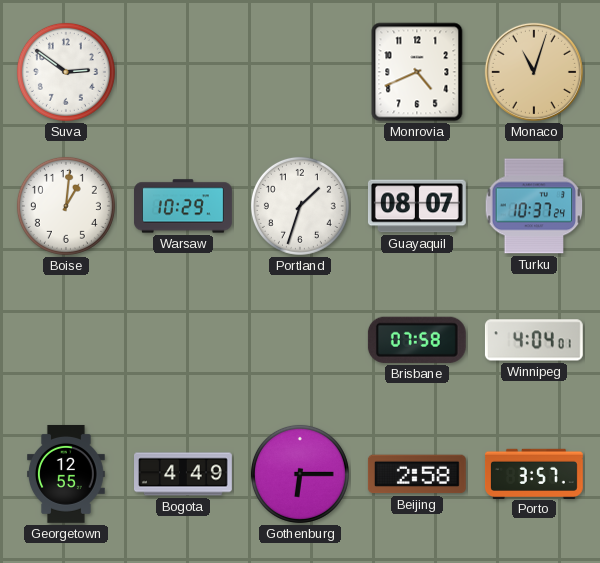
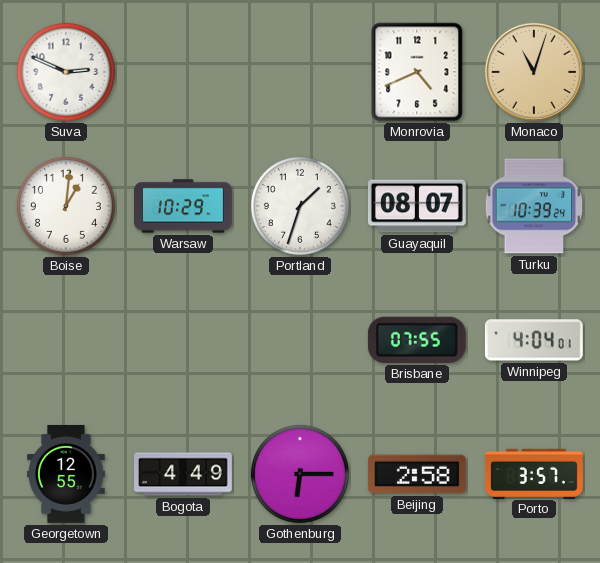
Suva: 2:51 -> 2:49
Turku: 10:37 -> 10:39
Brisbane: 07:58 -> 07:55
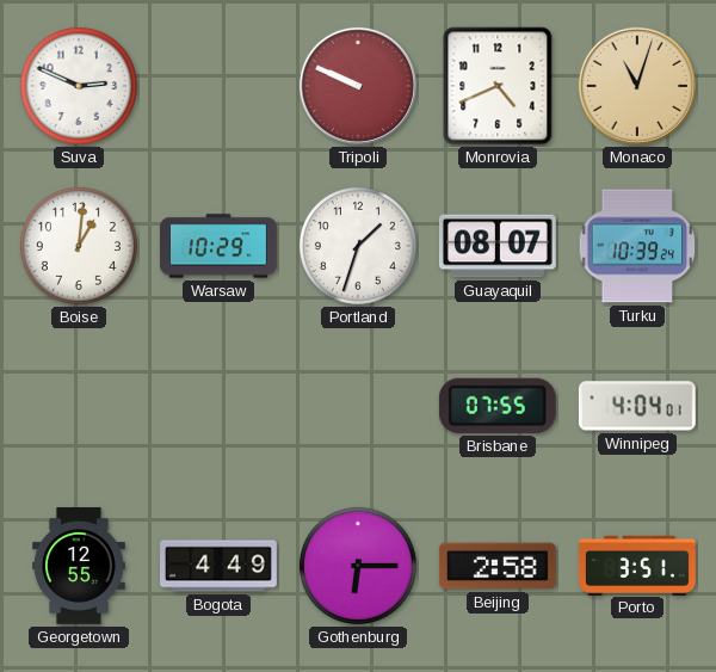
Tripoli: none -> 9:49
Porto: 3:57 -> 3:51
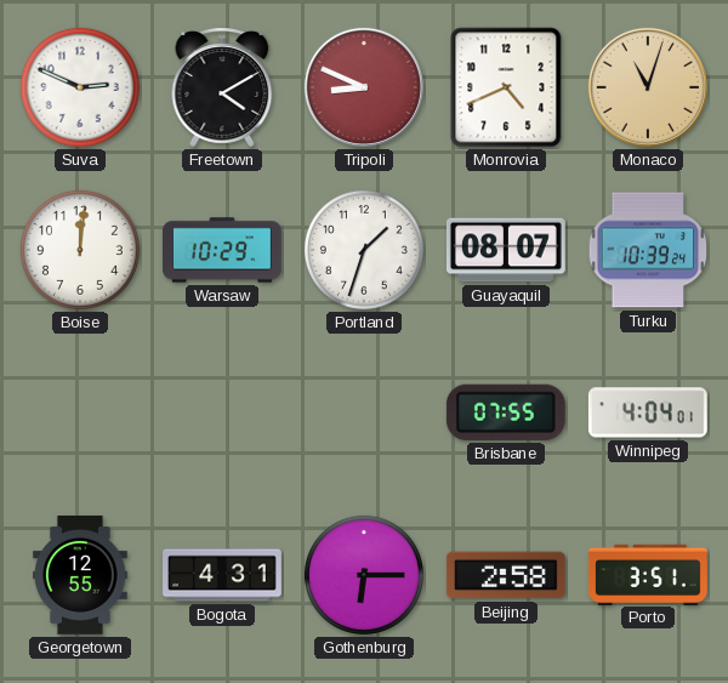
Freetown: none -> 4:10
Tripoli: 9:49 -> 8:49
Boise: 1:01 -> 12:01
Bogota: 4:49 -> 4:31
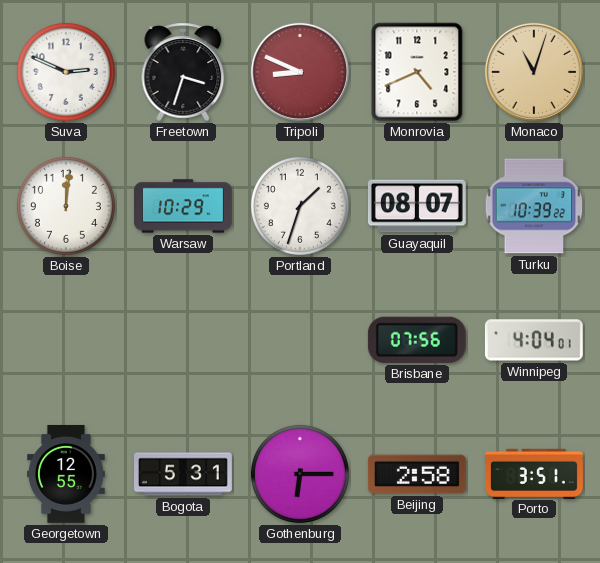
Freetown: 4:10 -> 3:33
Turku: 10:39:24 -> 10:39:22
Brisbane: 07:55 -> 07:56
Bogota: 4:31 -> 5:31
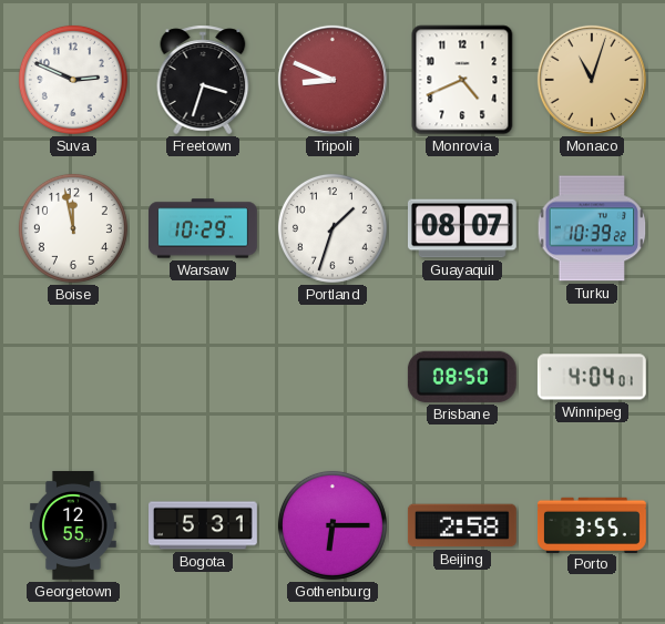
Boise: 12:01 -> 11:58
Brisbane: 07:56 -> 08:50
Porto: 3:51 -> 3:55
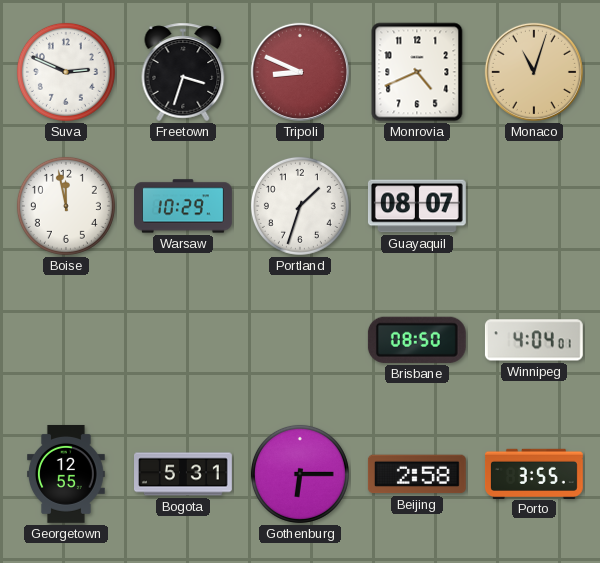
Turku: 10:39 -> none
